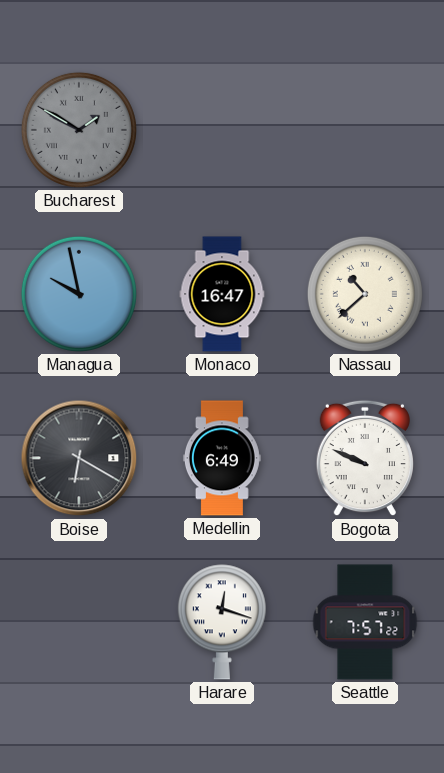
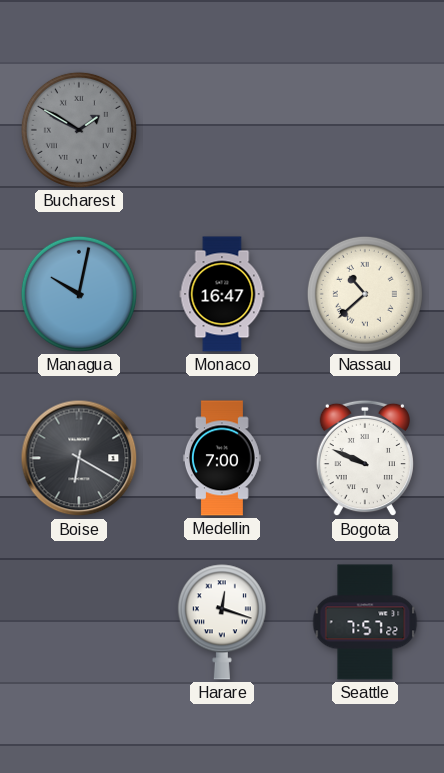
Managua: 9:58 -> 10:02
Medellin: 6:49 -> 7:00
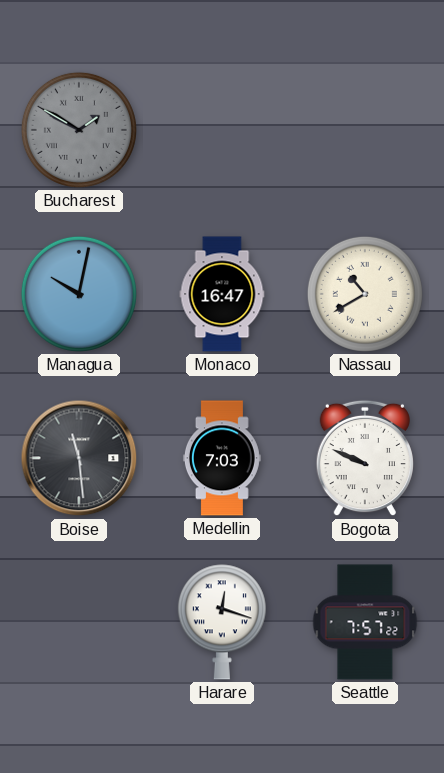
Nassau: 10:38 -> 10:40
Boise: 6:20 -> 11:29
Medellin: 7:00 -> 7:03
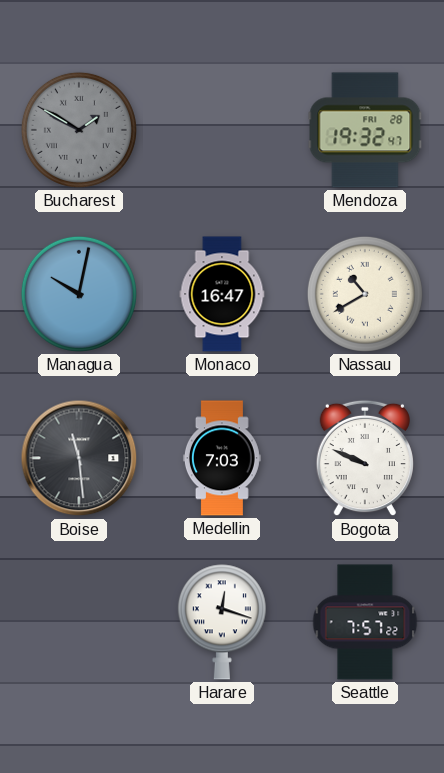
Mendoza: none -> 19:32
